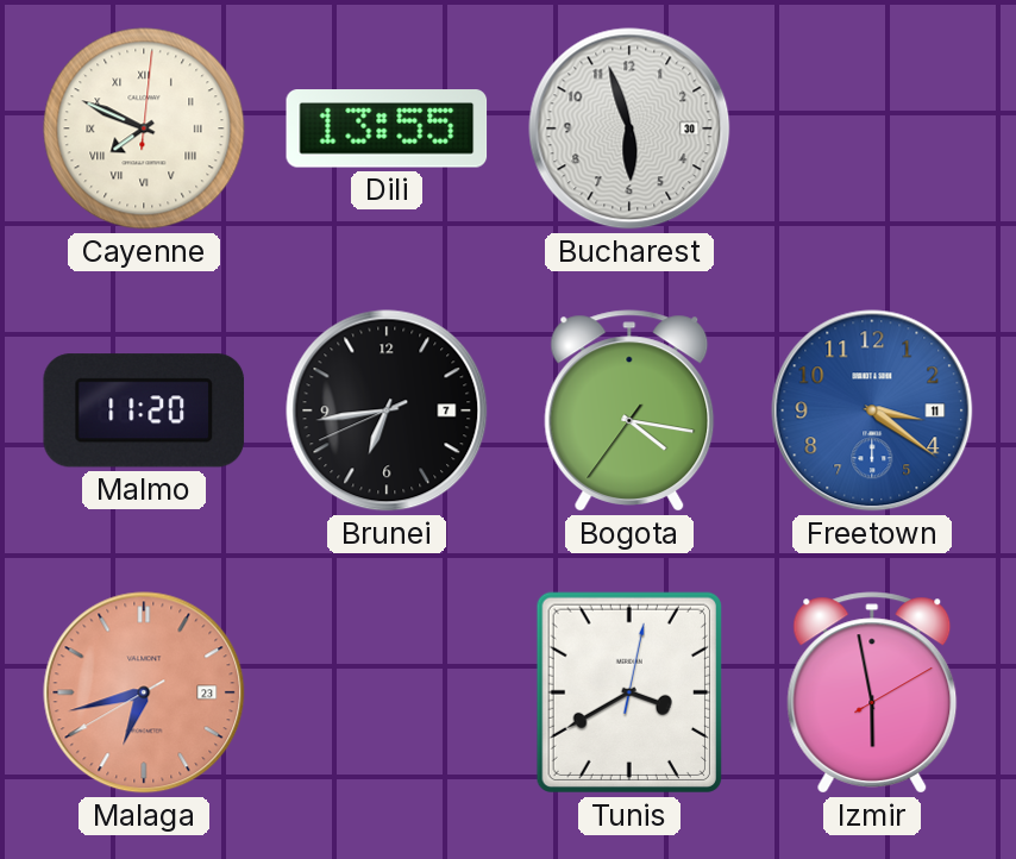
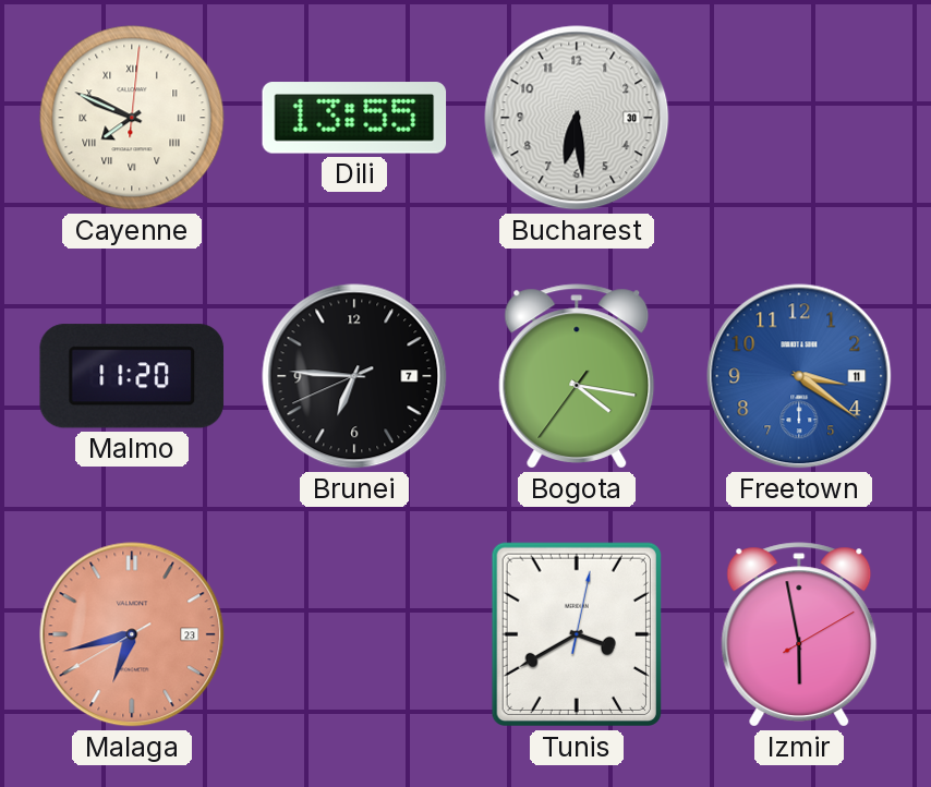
Bucharest: 5:57 -> 6:29
Brunei: 6:43 -> 6:45
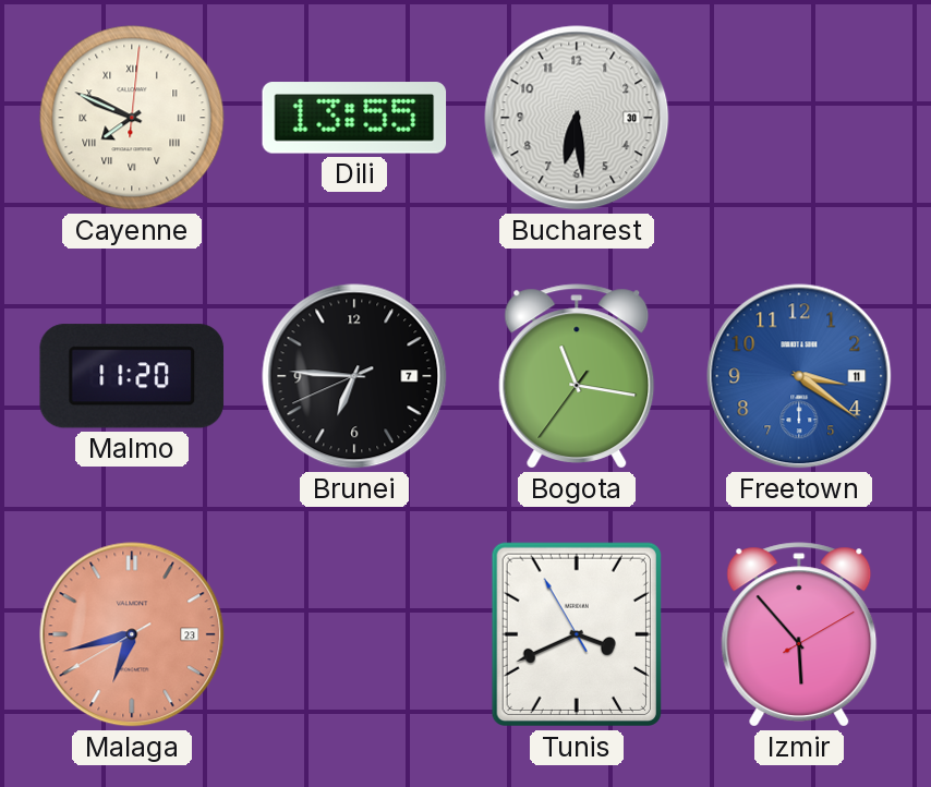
Bogota: 4:16 -> 11:16
Tunis: 3:40:02 -> 3:40:55
Izmir: 5:58 -> 5:53
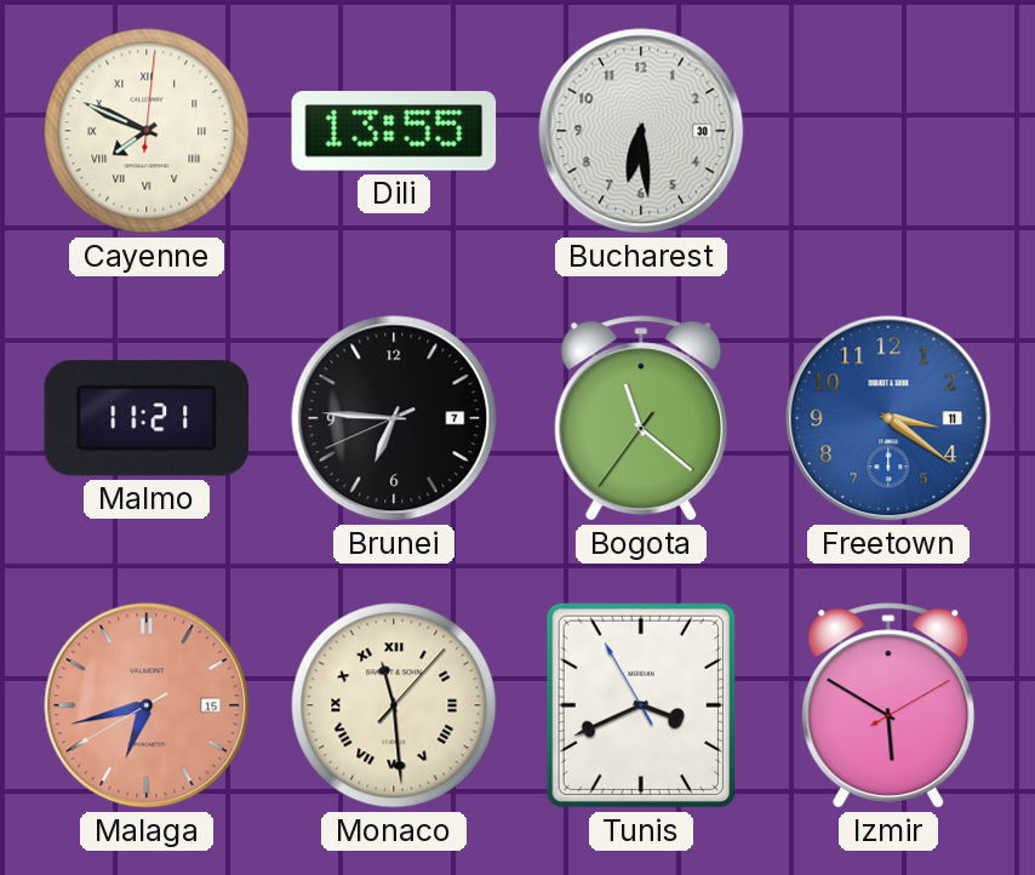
Malmo: 11:20 -> 11:21
Bogota: 11:16 -> 11:21
Malaga date: 23 -> 15
Monaco: none -> 11:29
Izmir: 5:53 -> 5:50
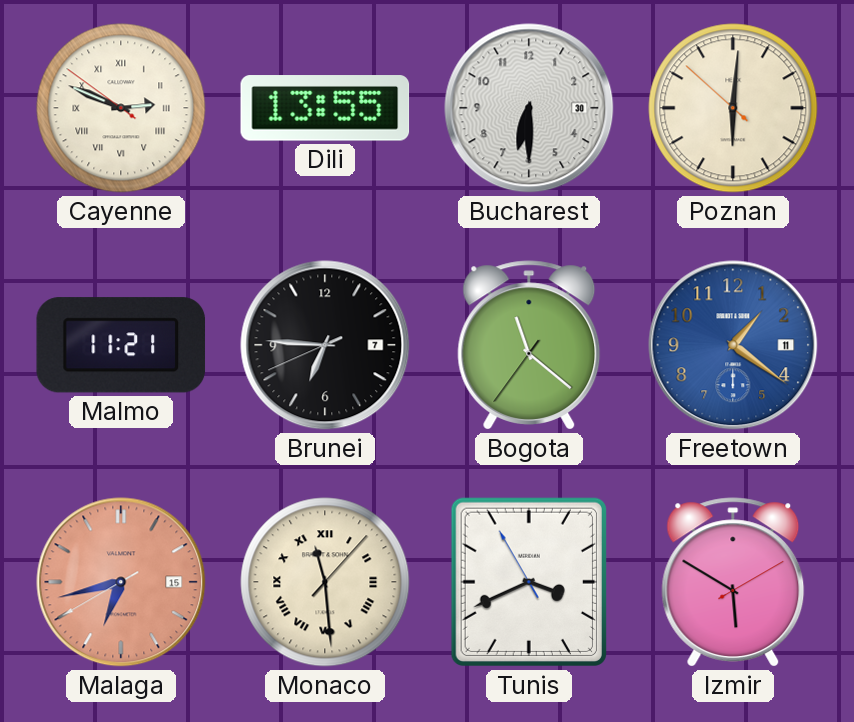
Cayenne: 7:49 -> 2:48
Bucharest: 6:29 -> 6:30
Poznan: none -> 6:00
Freetown: 3:21 -> 1:21
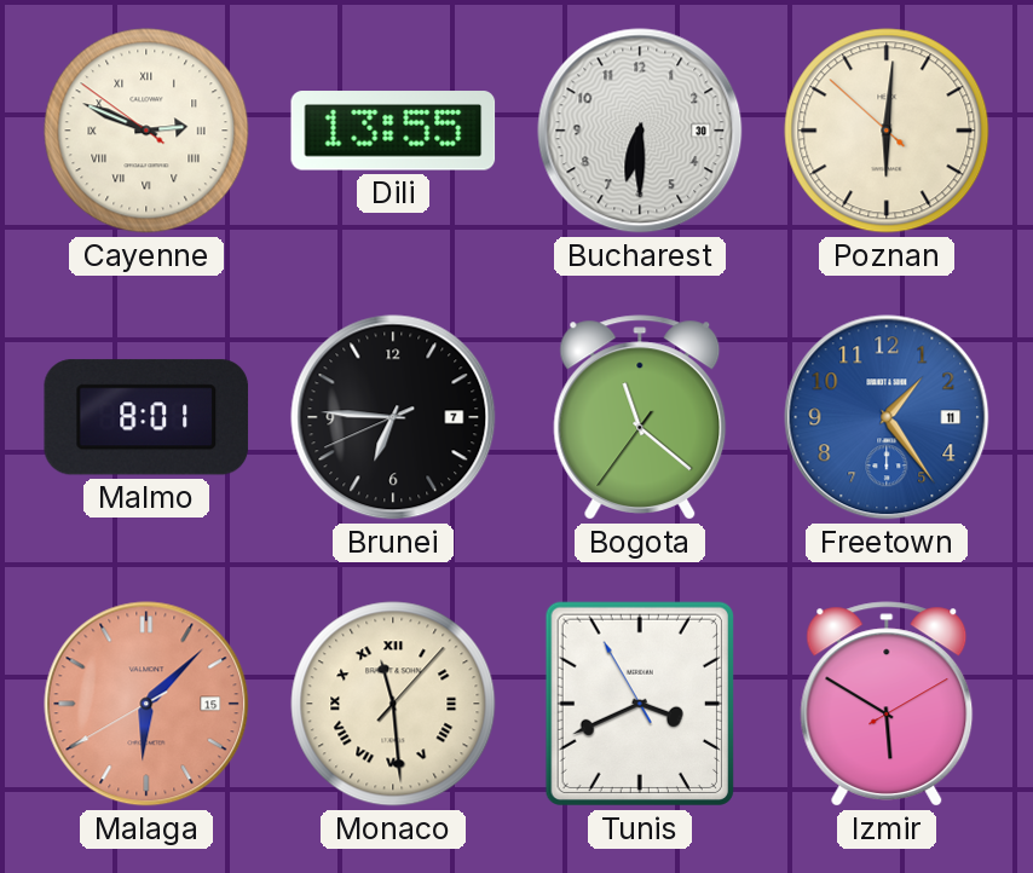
Malmo: 11:21 -> 8:01
Freetown: 1:21 -> 1:24
Malaga: 6:42 -> 6:07
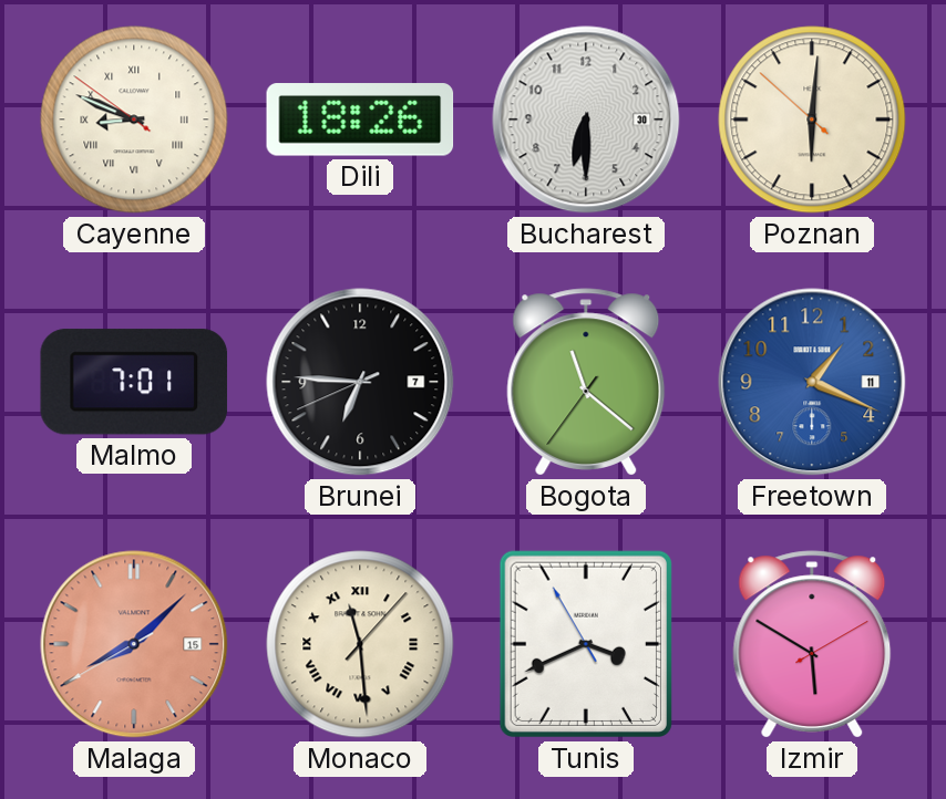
Cayenne: 2:48 -> 8:48
Dili: 13:55 -> 18:26
Malmo: 8:01 -> 7:01
Freetown: 1:24 -> 1:19
Malaga: 6:07 -> 8:07
